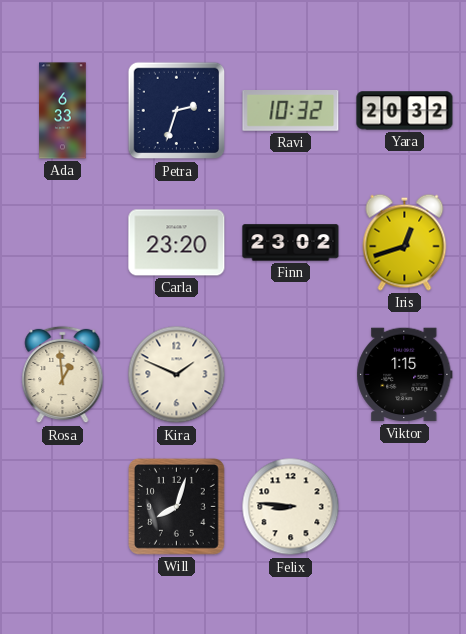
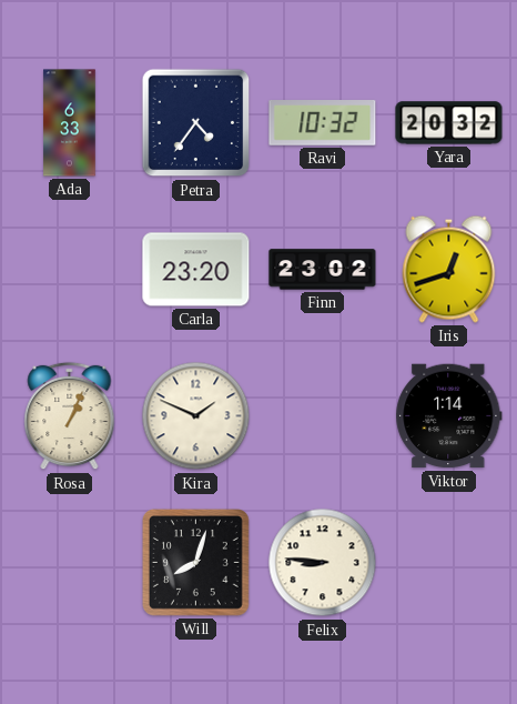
Petra: 2:33 -> 4:36
Rosa: 12:59 -> 1:04
Viktor: 1:15 -> 1:14
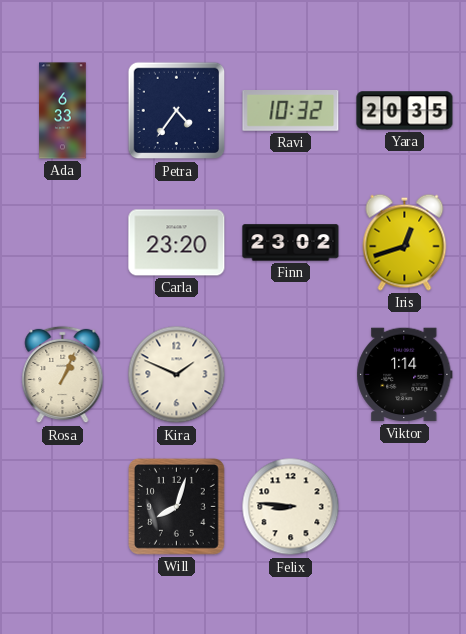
Yara: 20:32 -> 20:35
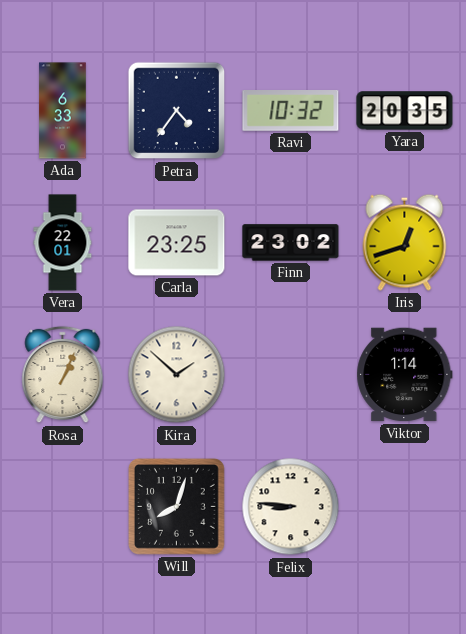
Vera: none -> 22:01
Carla: 23:20 -> 23:25
Kira: 1:49 -> 1:52
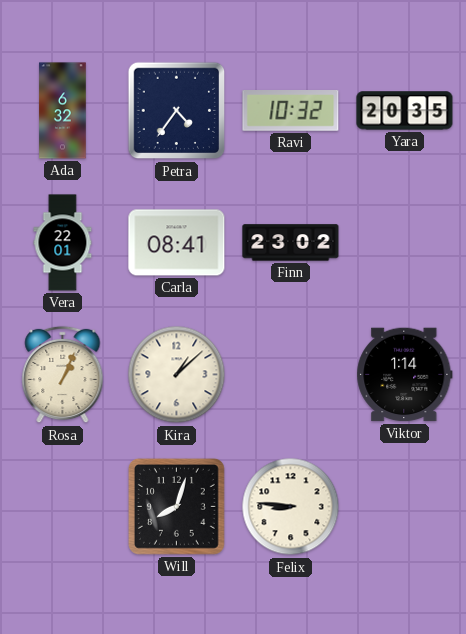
Ada: 6:33 -> 6:32
Carla: 23:25 -> 08:41
Iris: 12:42 -> none
Kira: 1:52 -> 1:08
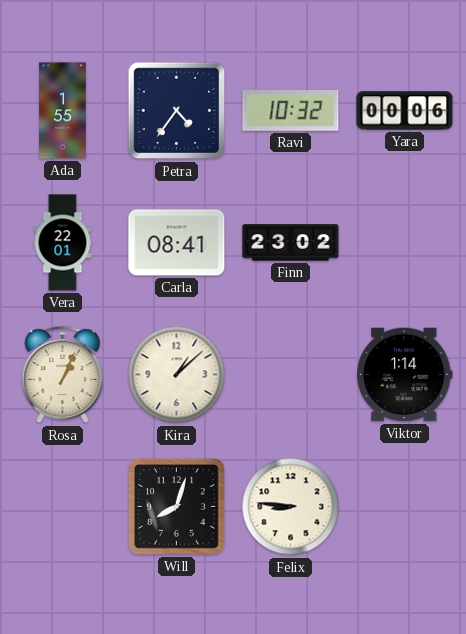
Ada: 6:32 -> 1:55
Yara: 20:35 -> 00:06
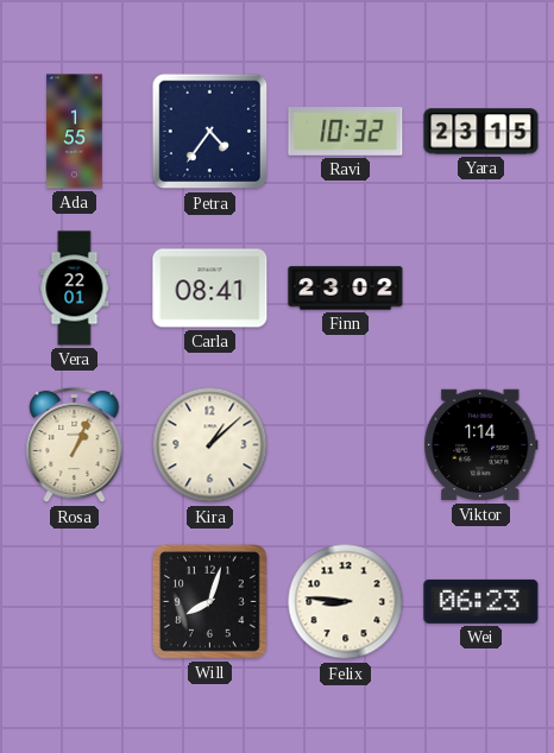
Yara: 00:06 -> 23:15
Wei: none -> 06:23
